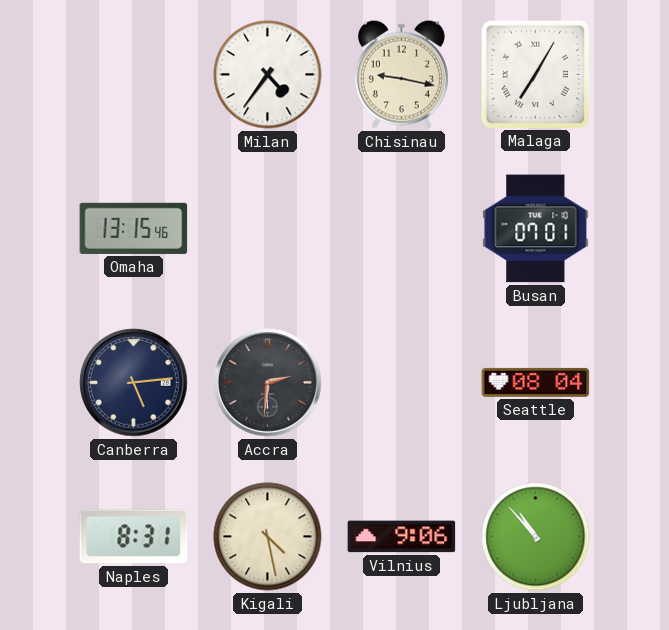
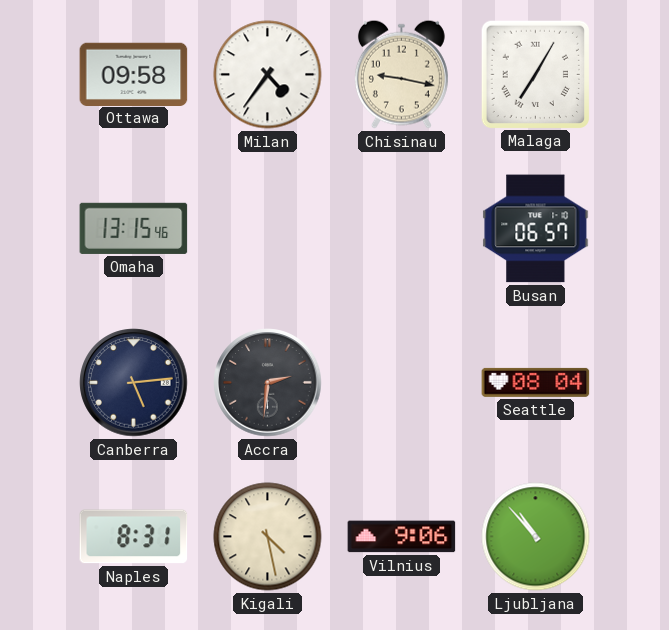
Ottawa: none -> 09:58
Busan: 07:01 -> 06:57
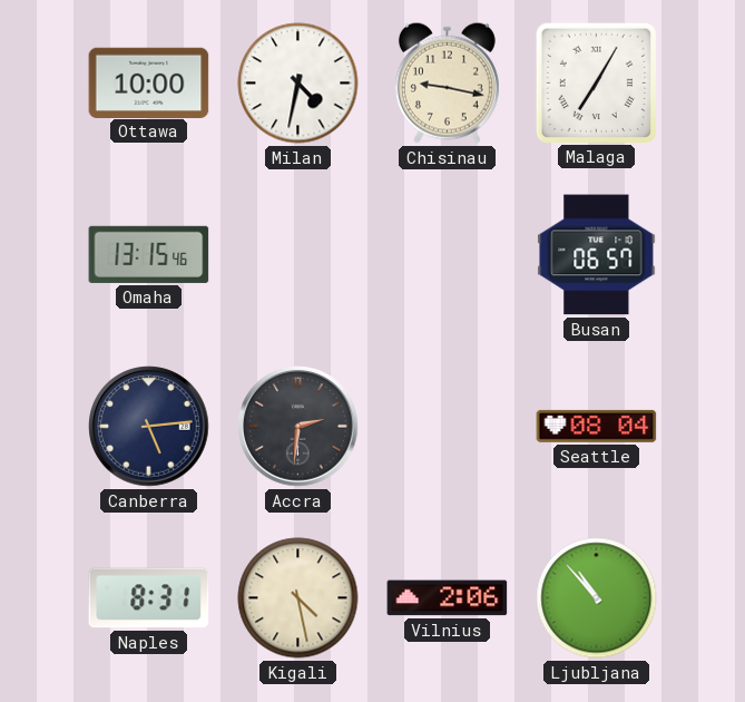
Ottawa: 09:58 -> 10:00
Milan: 4:36 -> 4:32
Vilnius: 9:06 -> 2:06
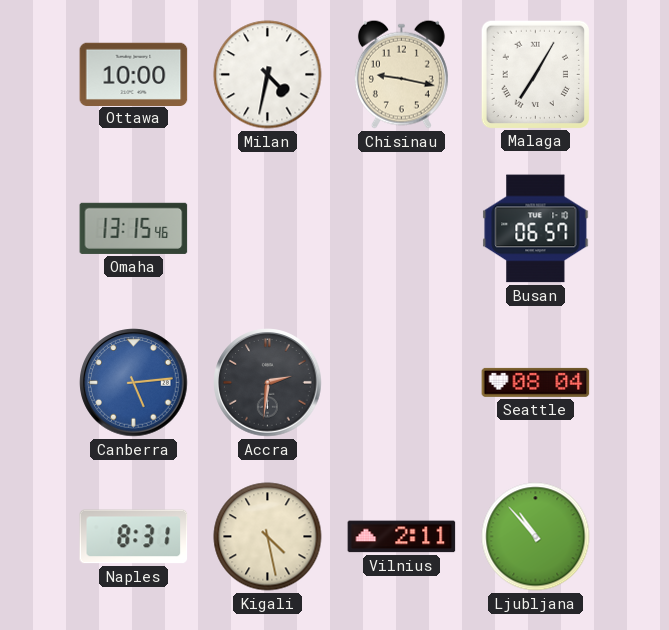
Canberra dial: navy -> blue
Vilnius: 2:06 -> 2:11
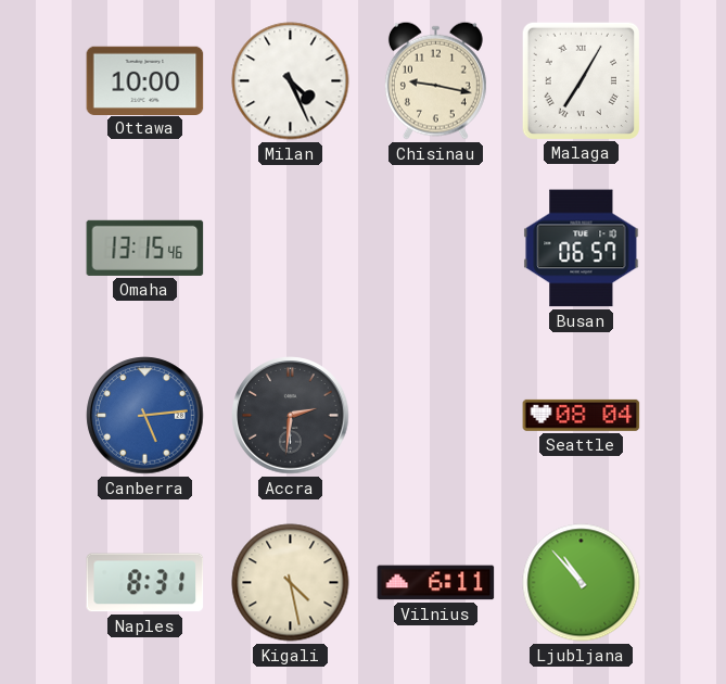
Milan: 4:32 -> 4:26
Vilnius: 2:11 -> 6:11
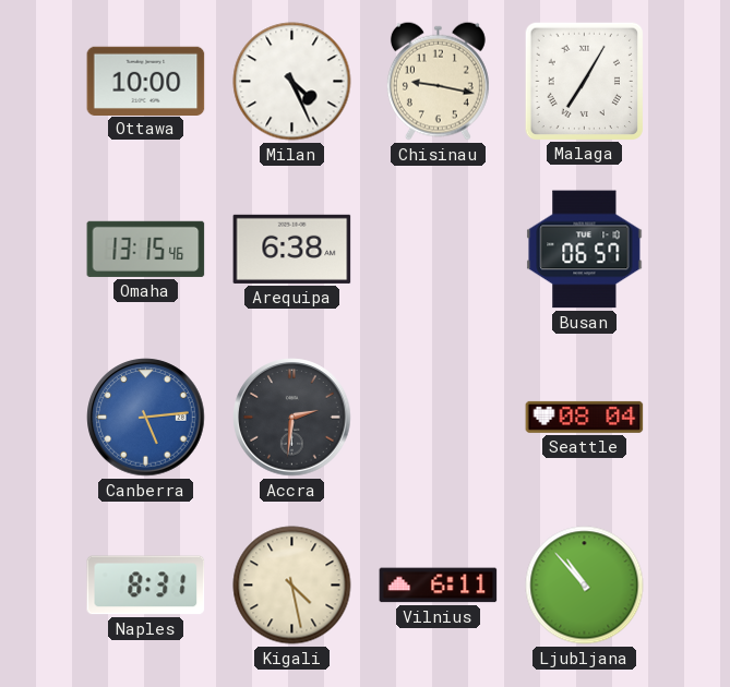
Arequipa: none -> 6:38
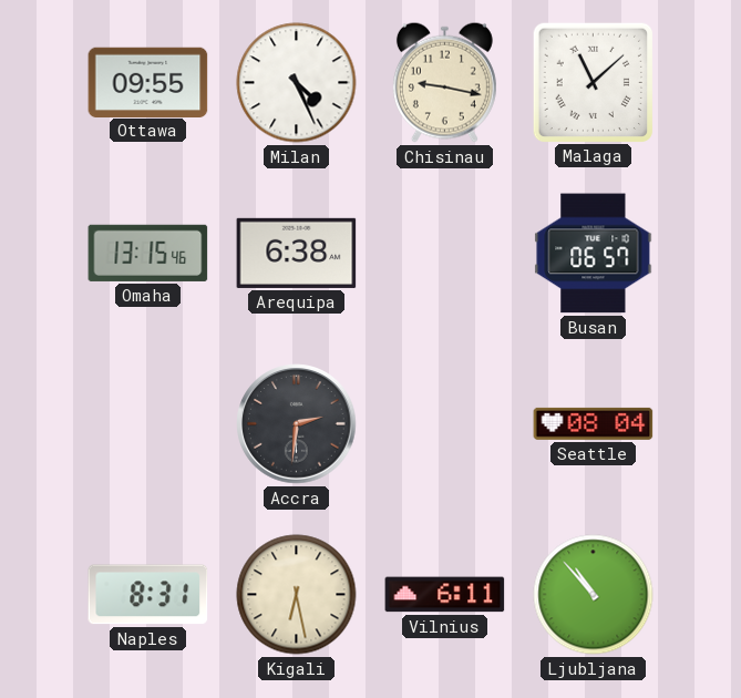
Ottawa: 10:00 -> 09:55
Malaga: 7:05 -> 11:08
Canberra: 5:14 -> none
Kigali: 4:28 -> 6:28
